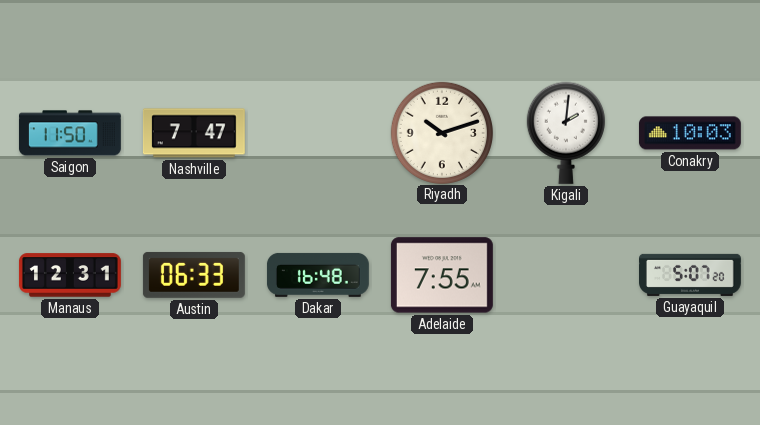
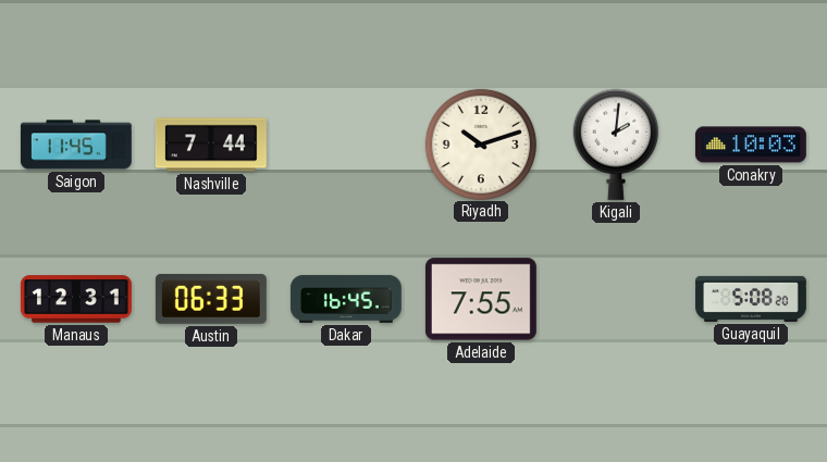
Saigon: 11:50 -> 11:45
Nashville: 7:47 -> 7:44
Dakar: 16:48 -> 16:45
Guayaquil: 5:07 -> 5:08
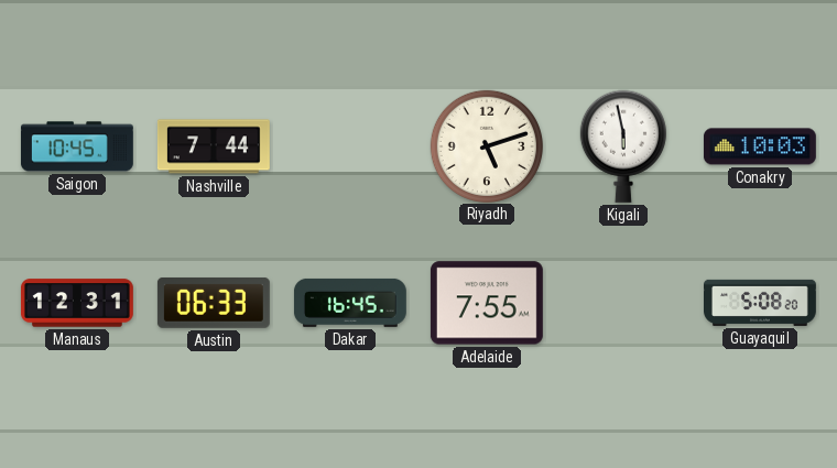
Saigon: 11:45 -> 10:45
Riyadh: 10:12 -> 5:12
Kigali: 2:01 -> 5:58
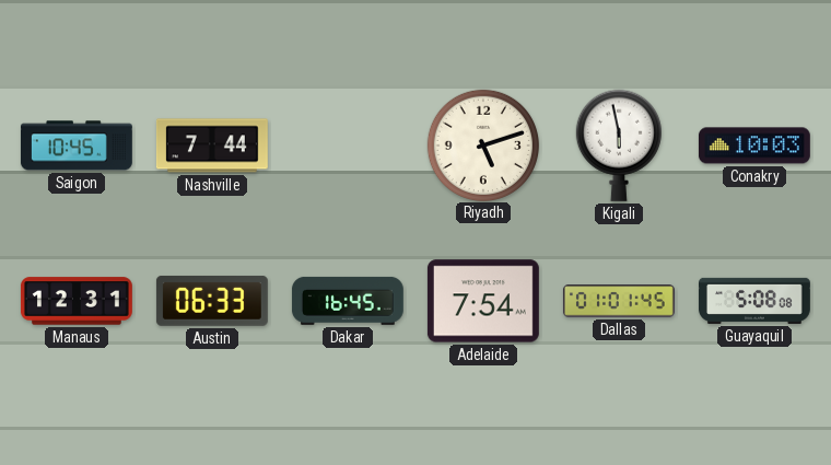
Adelaide: 7:55 -> 7:54
Dallas: none -> 01:01
Guayaquil: 5:08:20 -> 5:08:08
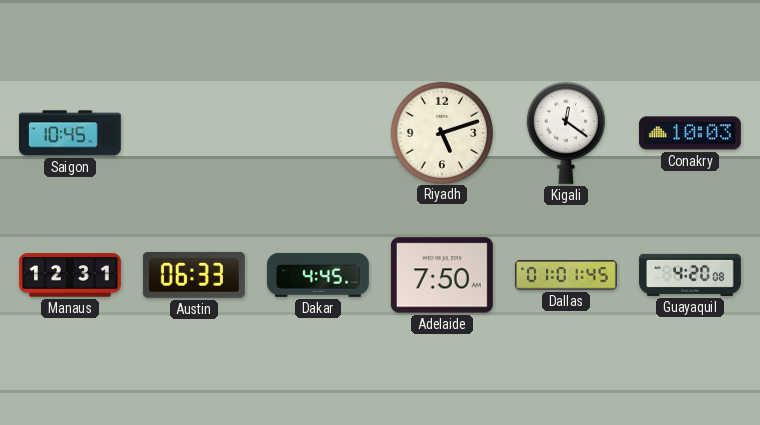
Nashville: 7:44 -> none
Kigali: 5:58 -> 12:21
Dakar: 16:45 -> 4:45
Adelaide: 7:54 -> 7:50
Guayaquil: 5:08 -> 4:20
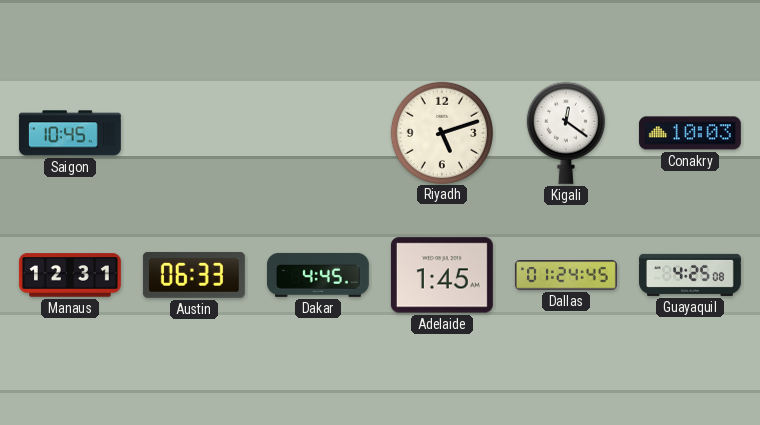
Adelaide: 7:50 -> 1:45
Dallas: 01:01 -> 01:24
Guayaquil: 4:20 -> 4:25
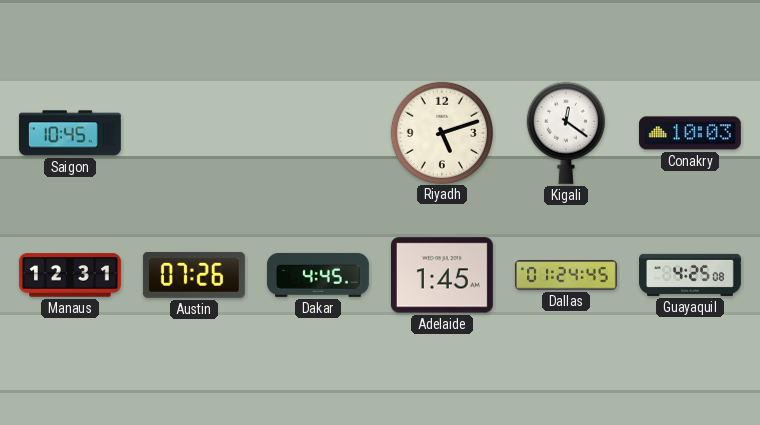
Austin: 06:33 -> 07:26
